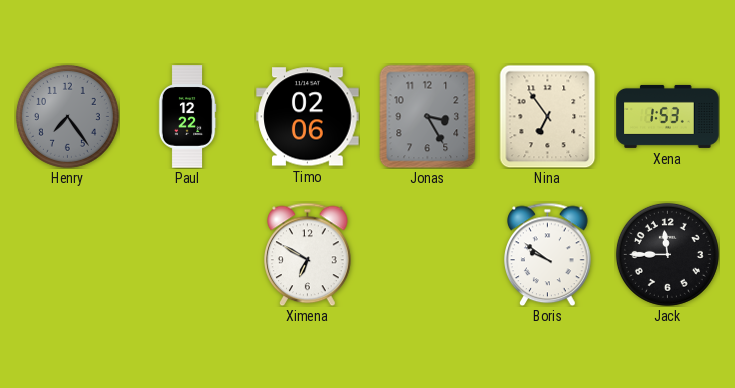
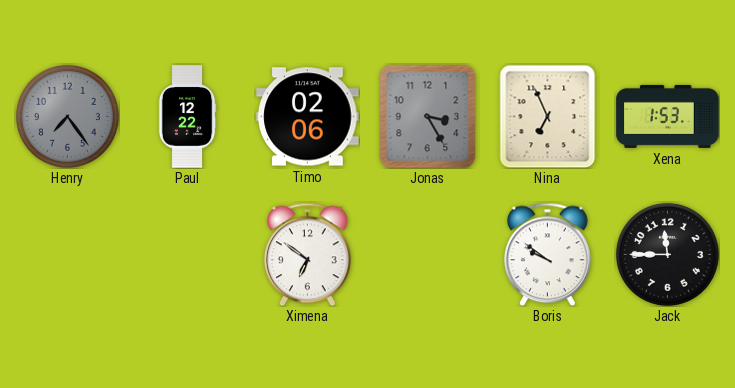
Nina: 6:54 -> 6:56
Ximena: 6:50 -> 6:51
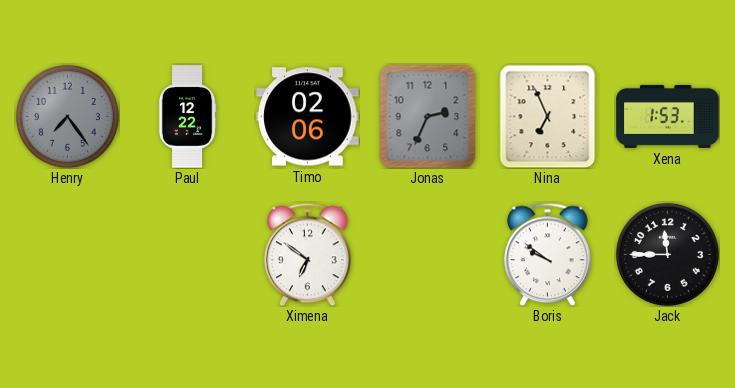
Jonas: 3:25 -> 2:34
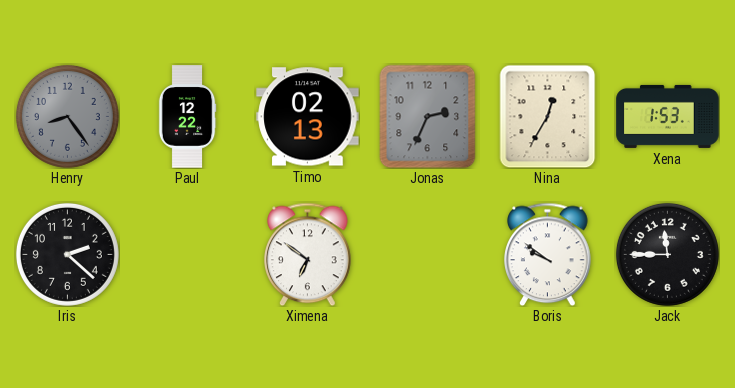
Henry: 7:24 -> 8:24
Timo: 02:06 -> 02:13
Nina: 6:56 -> 12:35
Iris: none -> 2:22
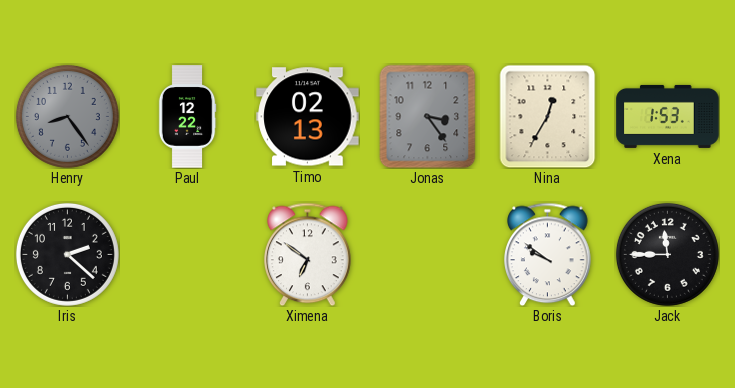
Jonas: 2:34 -> 3:24
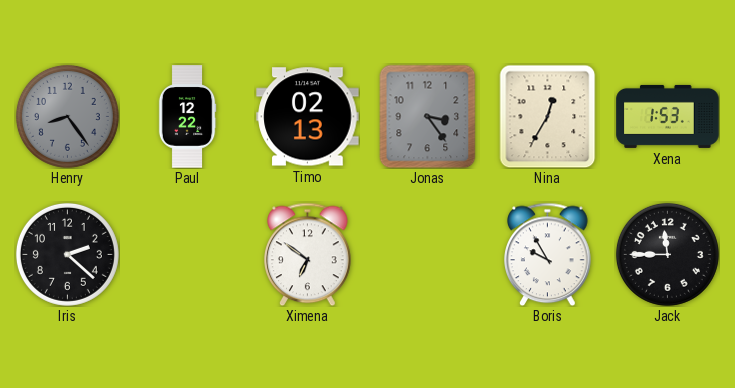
Boris: 9:51 -> 9:55
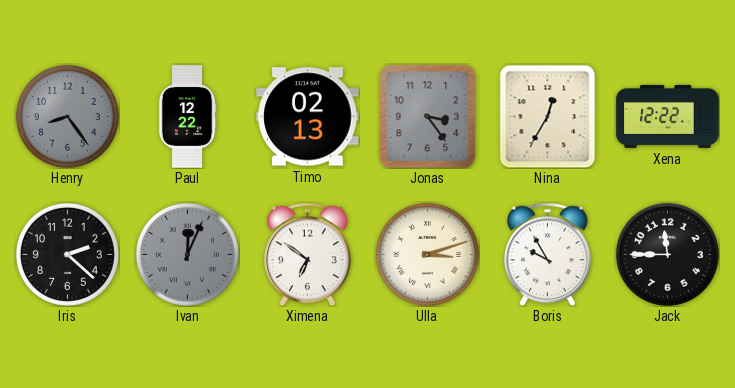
Xena: 1:53 -> 12:22
Ivan: none -> 12:04
Ulla: none -> 3:12
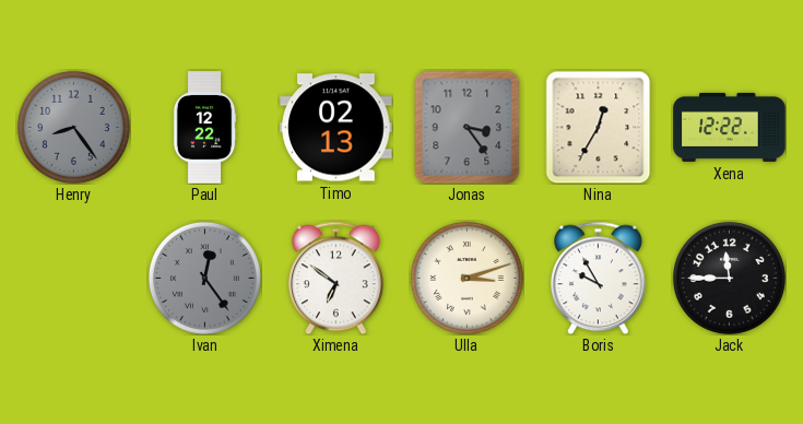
Iris: 2:22 -> none
Ivan: 12:04 -> 12:24
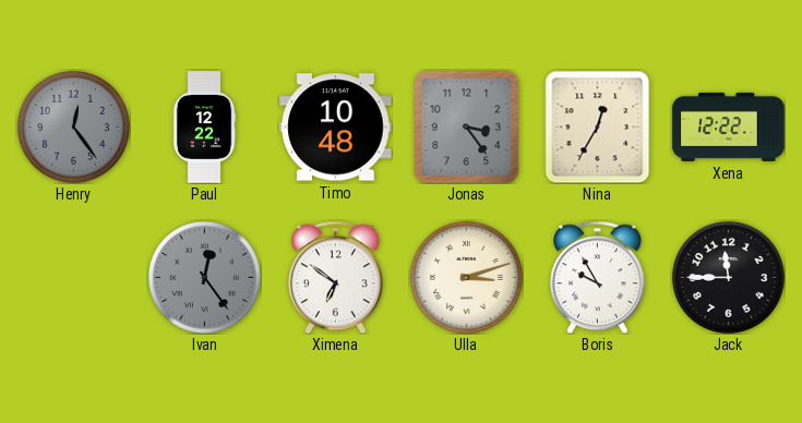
Henry: 8:24 -> 12:24
Timo: 02:13 -> 10:48
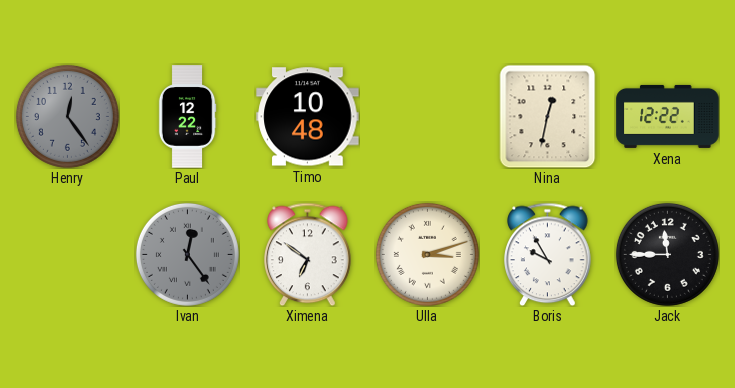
Jonas: 3:24 -> none
Nina: 12:35 -> 12:32
